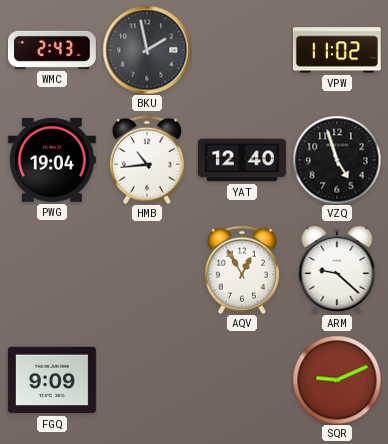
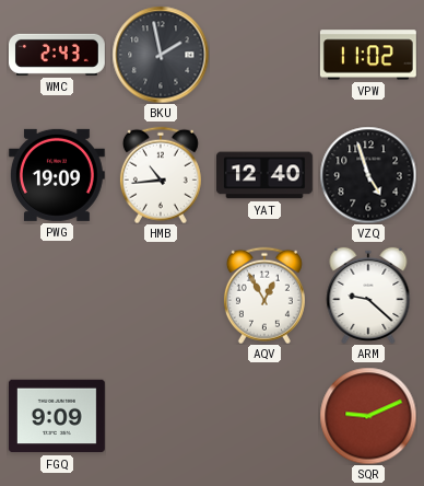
PWG: 19:04 -> 19:09
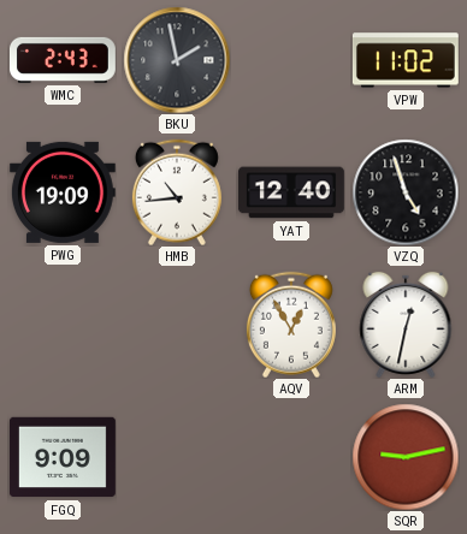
ARM: 9:22 -> 12:32
SQR: 9:11 -> 9:13
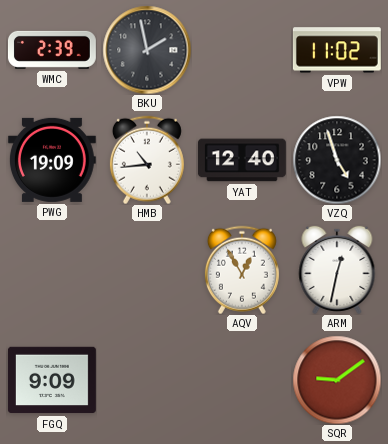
WMC: 2:43 -> 2:39
SQR: 9:13 -> 9:09
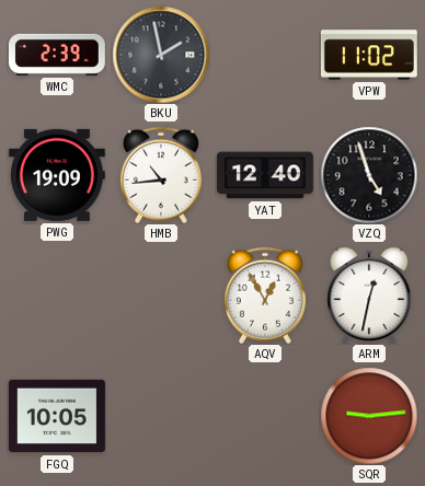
FGQ: 9:09 -> 10:05
SQR: 9:09 -> 9:14
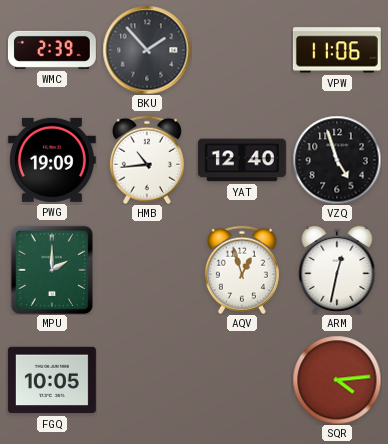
BKU: 1:58 -> 1:53
VPW: 11:02 -> 11:06
MPU: none -> 2:00
AQV: 12:55 -> 12:57
SQR: 9:14 -> 4:14
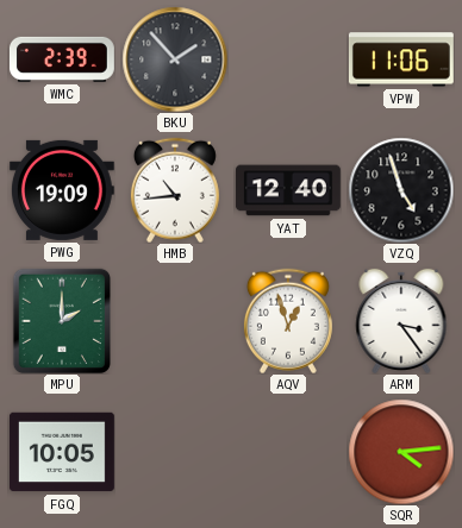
ARM: 12:32 -> 3:24
